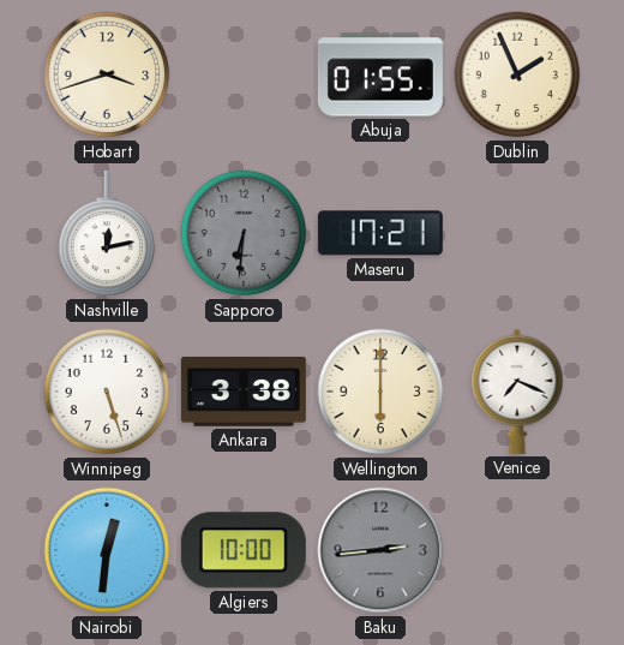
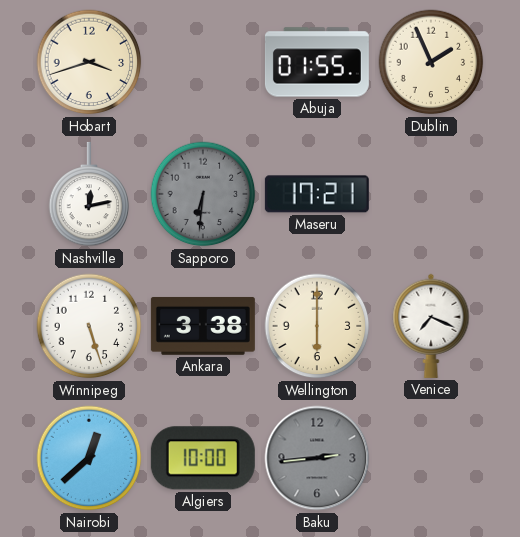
Nairobi: 12:31 -> 12:38
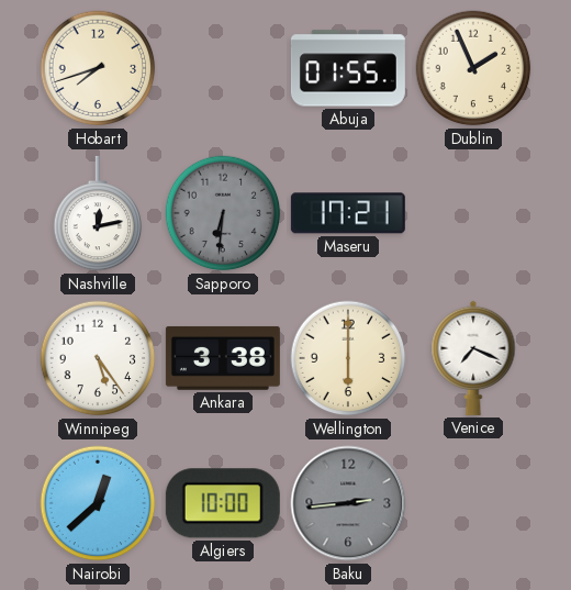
Hobart: 3:42 -> 7:42
Winnipeg: 5:27 -> 5:24
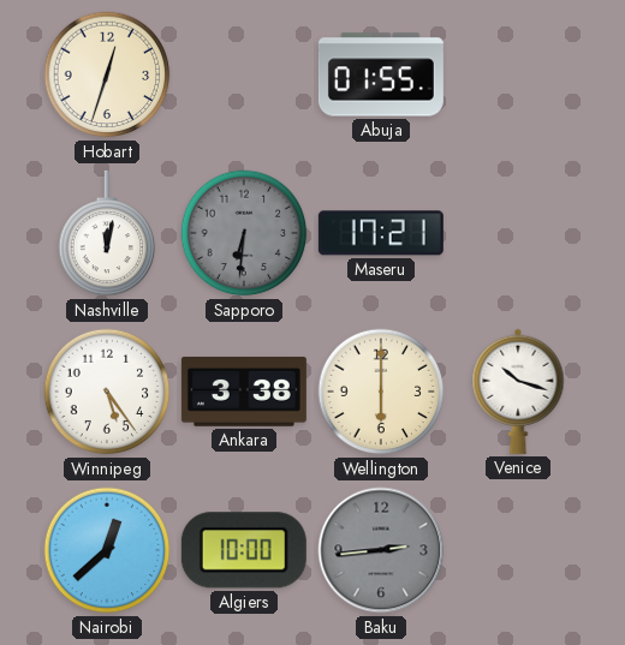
Hobart: 7:42 -> 12:33
Dublin: 1:56 -> none
Nashville: 12:13 -> 12:02
Venice: 7:19 -> 10:18
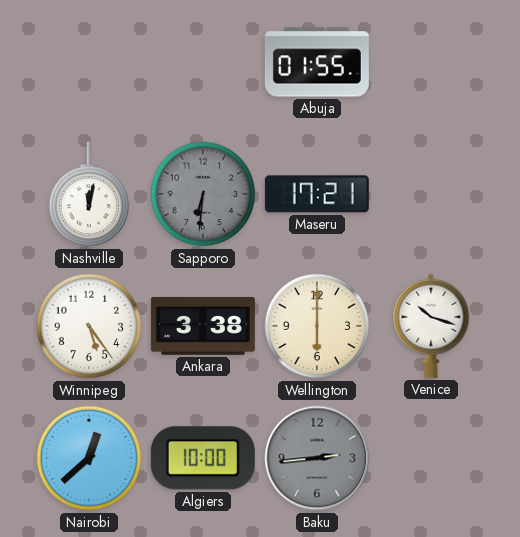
Hobart: 12:33 -> none
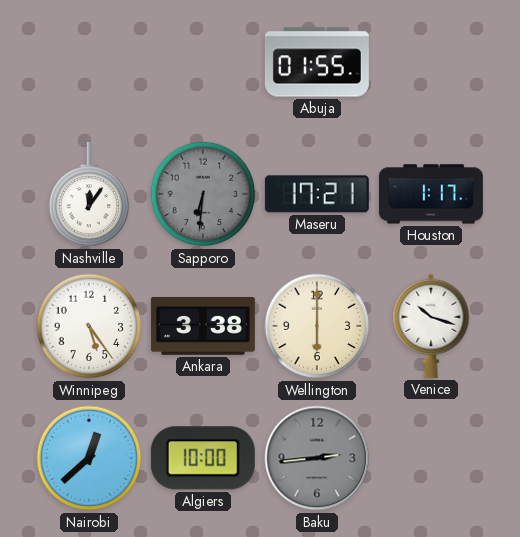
Nashville: 12:02 -> 12:06
Houston: none -> 1:17
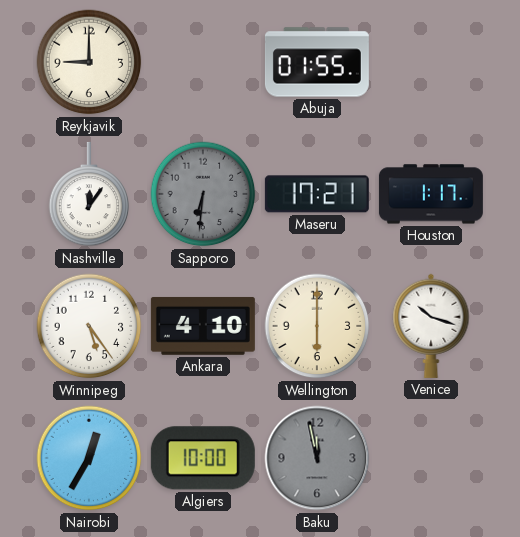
Reykjavik: none -> 9:00
Ankara: 3:38 -> 4:10
Nairobi: 12:38 -> 12:35
Baku: 2:44 -> 11:58
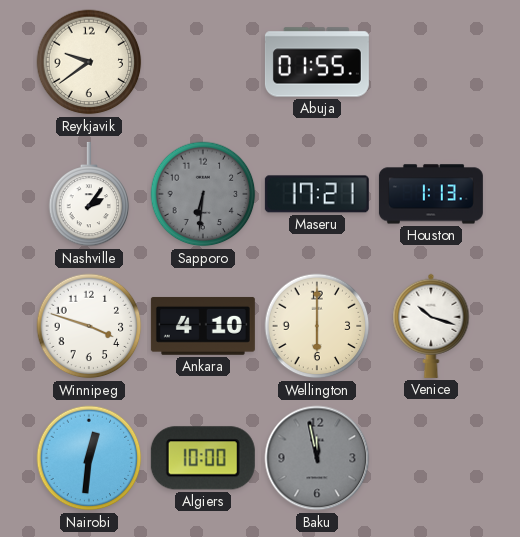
Reykjavik: 9:00 -> 9:39
Nashville: 12:06 -> 2:06
Houston: 1:17 -> 1:13
Winnipeg: 5:24 -> 3:48
Nairobi: 12:35 -> 12:31
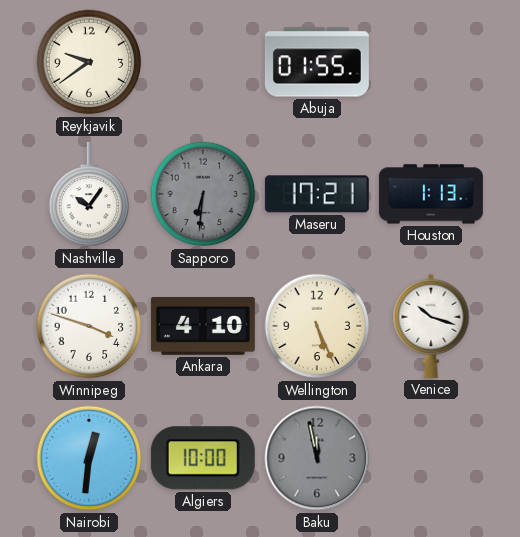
Nashville: 2:06 -> 10:06
Wellington: 6:00 -> 5:26
